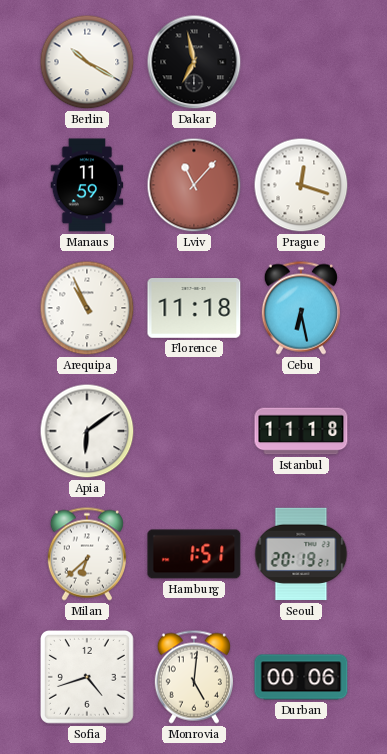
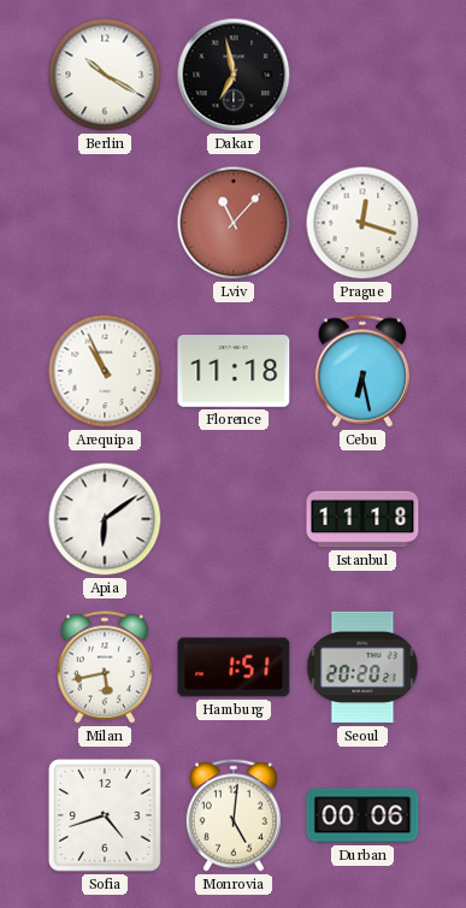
Manaus: 11:59 -> none
Milan: 6:38 -> 5:43
Seoul: 20:19 -> 20:20
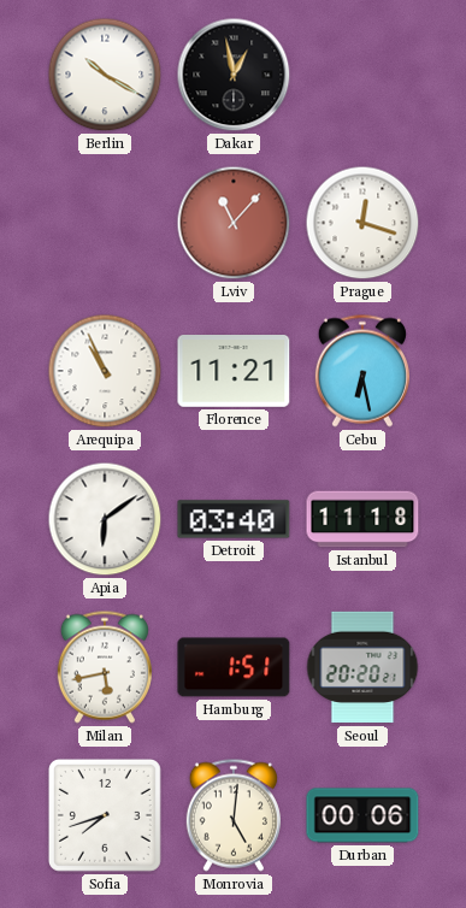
Dakar: 6:58 -> 12:58
Florence: 11:18 -> 11:21
Detroit: none -> 03:40
Sofia: 4:42 -> 7:42
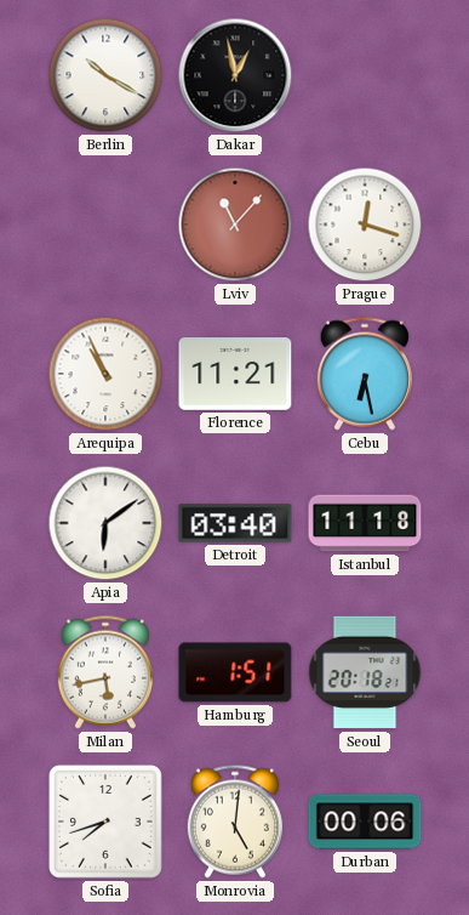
Seoul: 20:20 -> 20:18
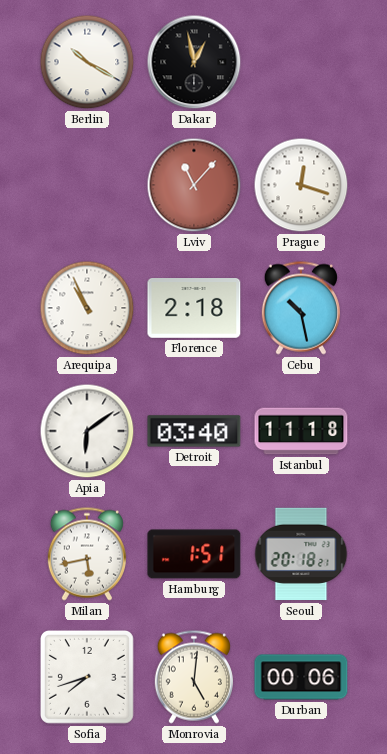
Florence: 11:21 -> 2:18
Cebu: 6:28 -> 10:28
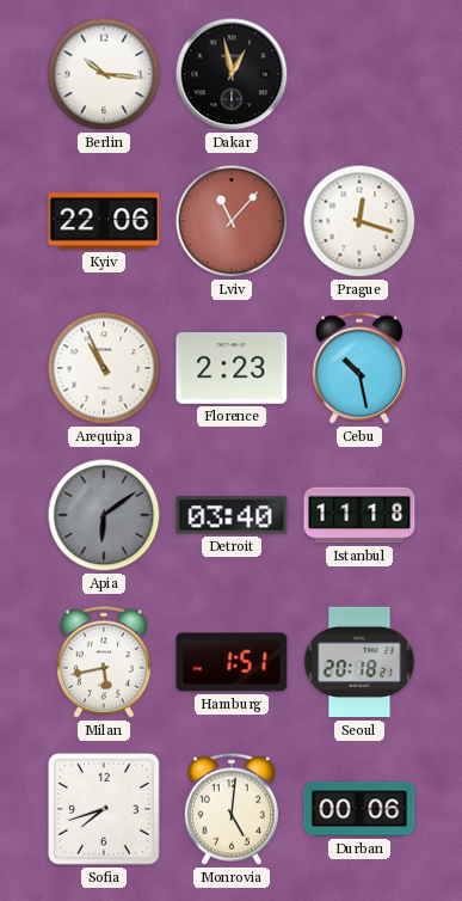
Berlin: 10:20 -> 10:16
Kyiv: none -> 22:06
Florence: 2:18 -> 2:23
Apia dial: white -> grey
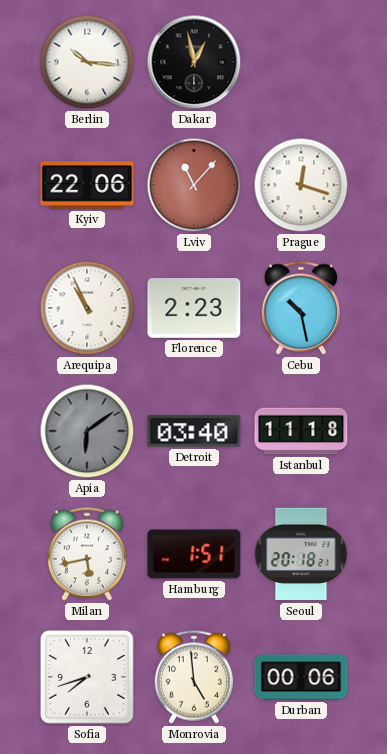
Monrovia: 5:01 -> 4:59
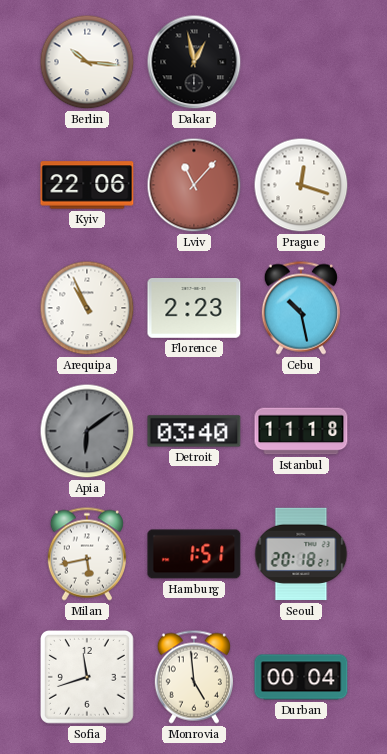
Sofia: 7:42 -> 11:42
Durban: 00:06 -> 00:04
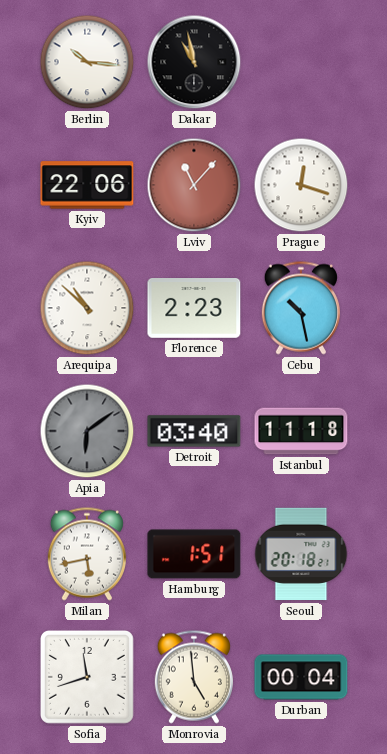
Dakar: 12:58 -> 10:58
Arequipa: 10:56 -> 10:52
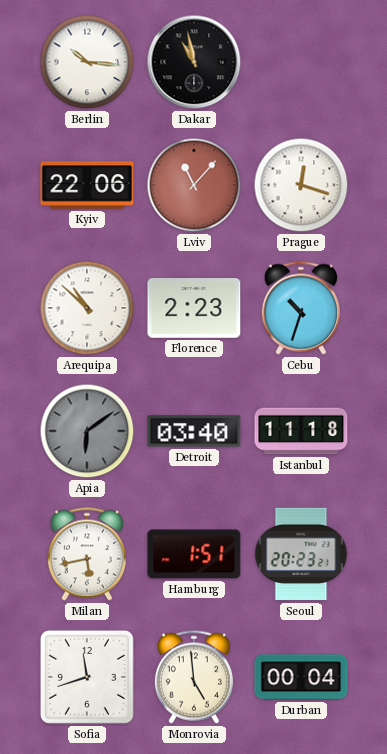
Cebu: 10:28 -> 10:33
Seoul: 20:18 -> 20:23
